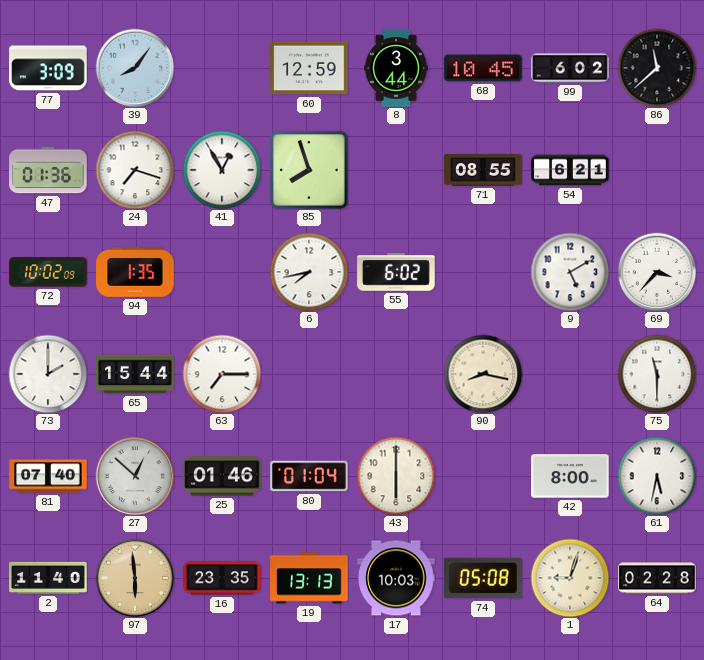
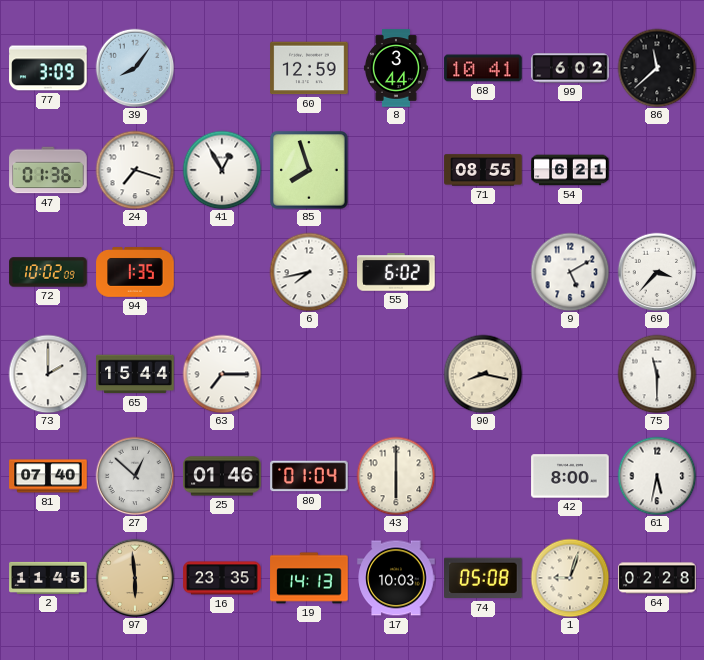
68: 10:45 -> 10:41
2: 11:40 -> 11:45
19: 13:13 -> 14:13
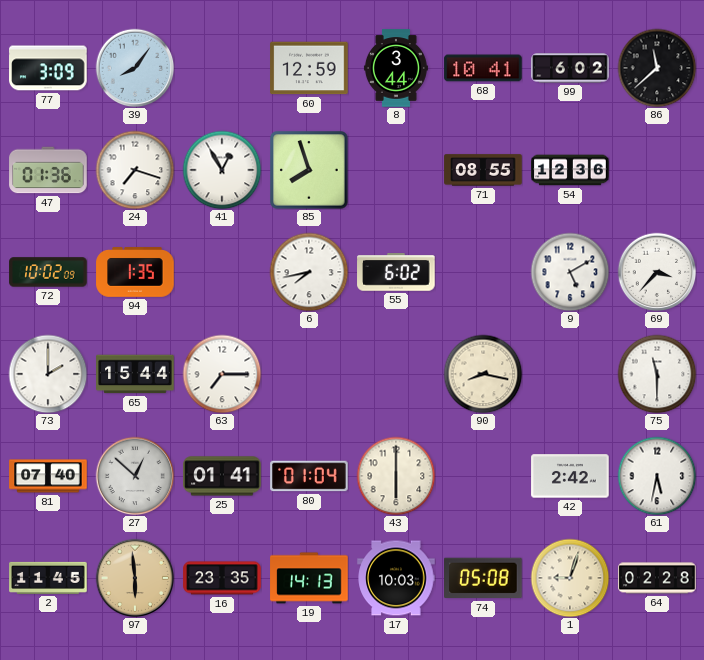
54: 6:21 -> 12:36
25: 01:46 -> 01:41
42: 8:00 -> 2:42
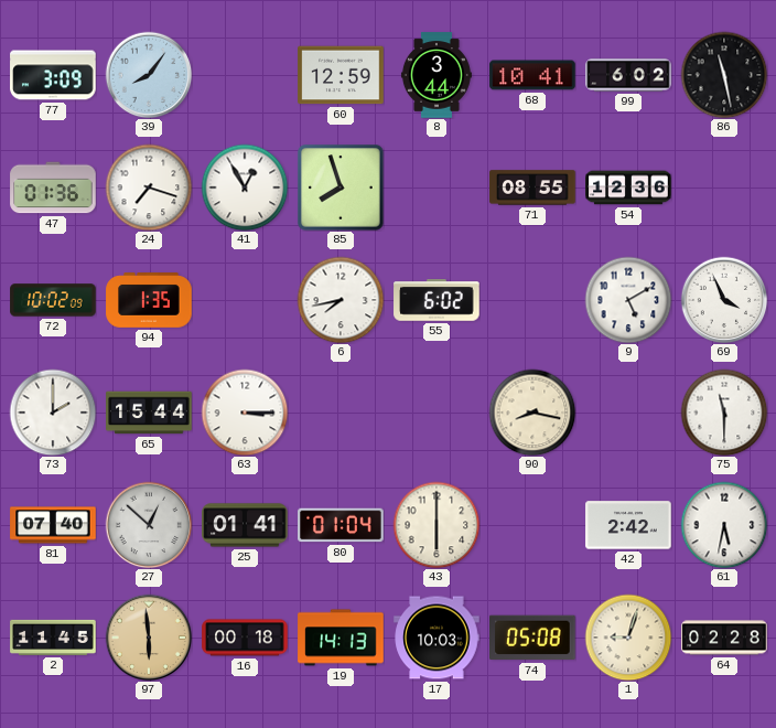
86: 11:38 -> 11:28
69: 3:37 -> 3:56
63: 7:15 -> 3:15
16: 23:35 -> 00:18
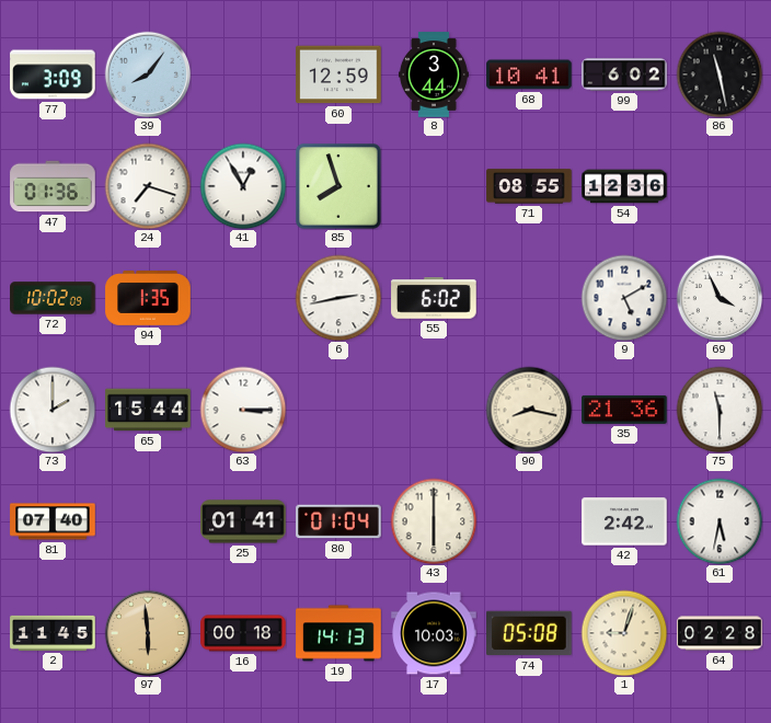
6: 7:43 -> 2:43
35: none -> 21:36
27: 12:52 -> none
